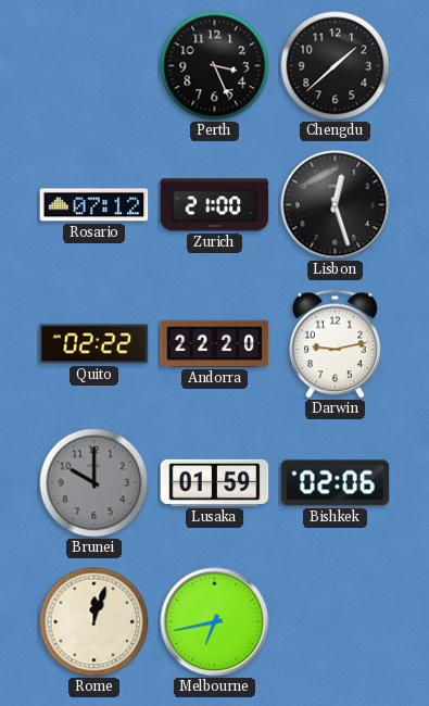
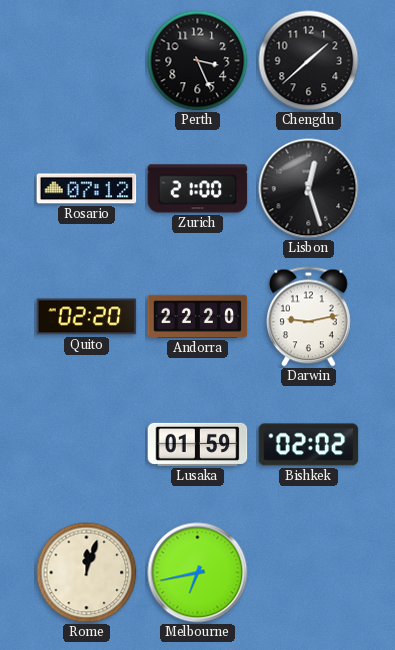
Quito: 02:22 -> 02:20
Brunei: 10:00 -> none
Bishkek: 02:06 -> 02:02
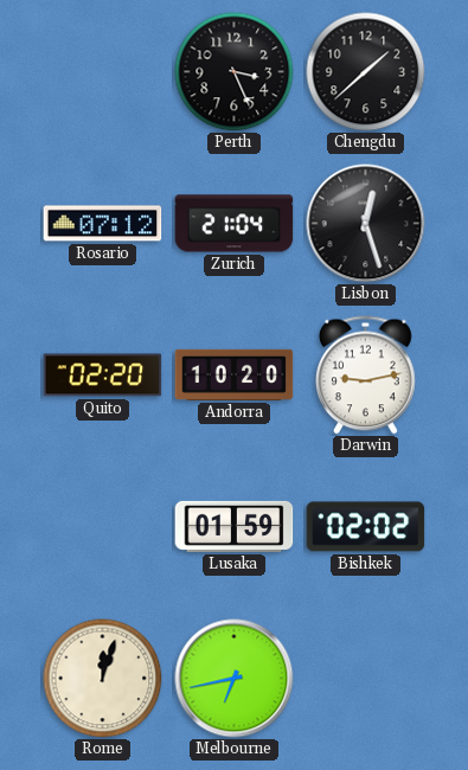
Zurich: 21:00 -> 21:04
Andorra: 22:20 -> 10:20
